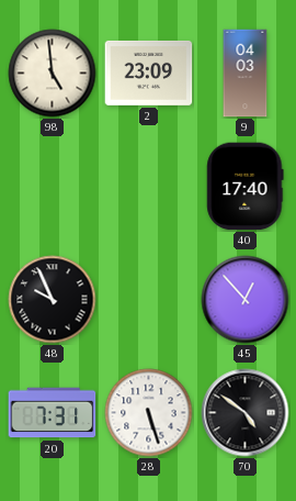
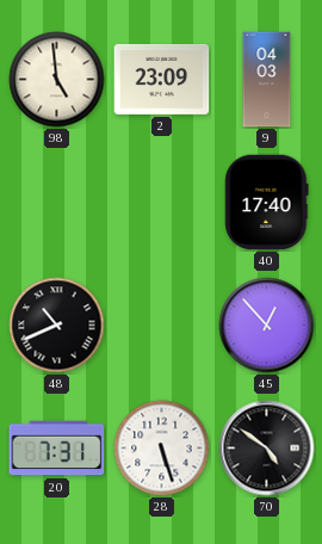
48: 9:56 -> 10:41
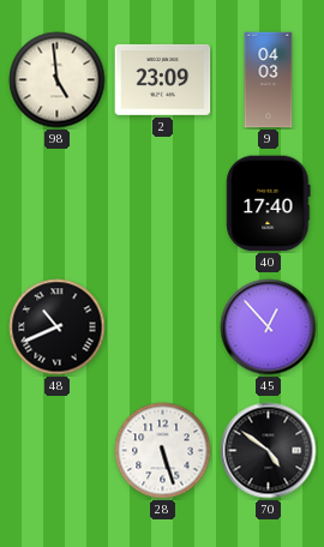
20: 7:31 -> none
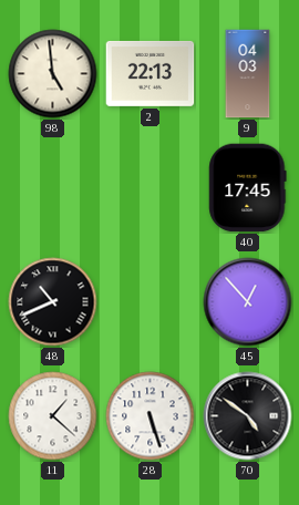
2: 23:09 -> 22:13
40: 17:40 -> 17:45
11: none -> 1:22
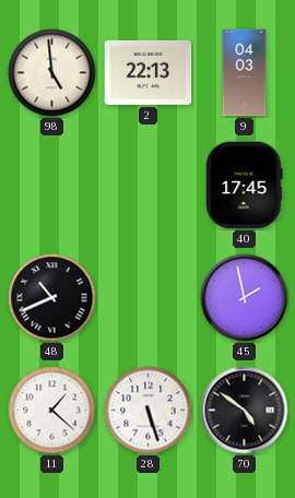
45: 12:53 -> 1:58
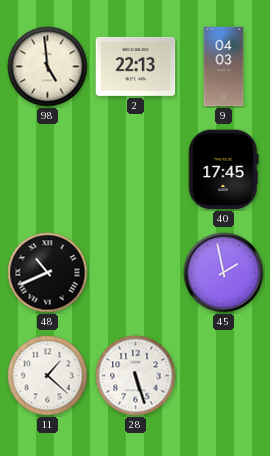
70: 4:51 -> none
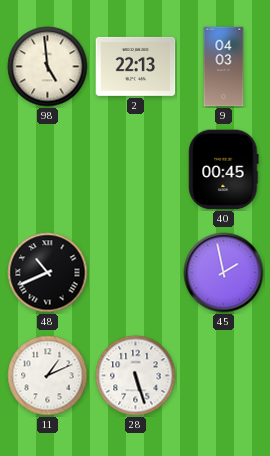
40: 17:45 -> 00:45
11: 1:22 -> 1:11
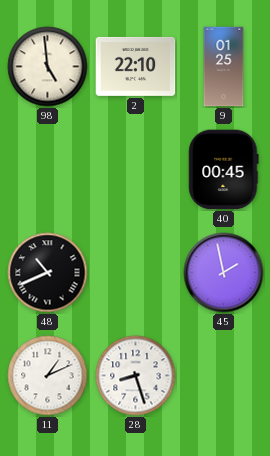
2: 22:13 -> 22:10
9: 04:03 -> 01:25
28: 5:27 -> 8:27
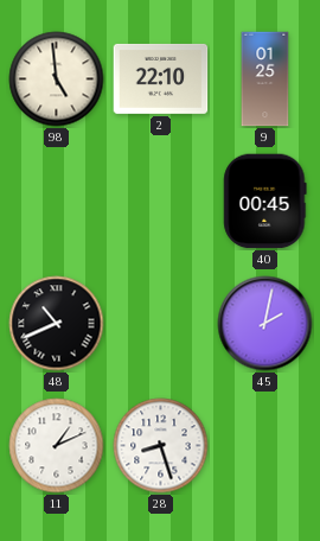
45: 1:58 -> 2:02
